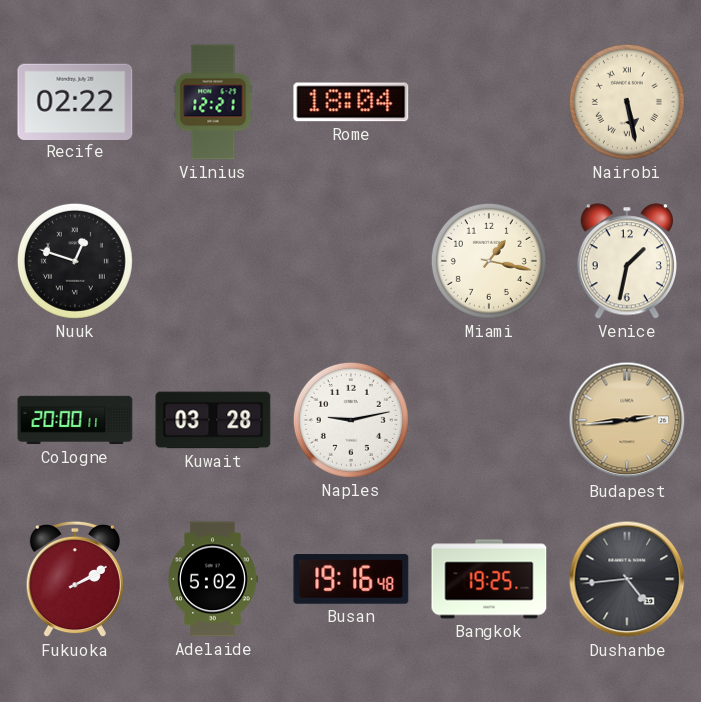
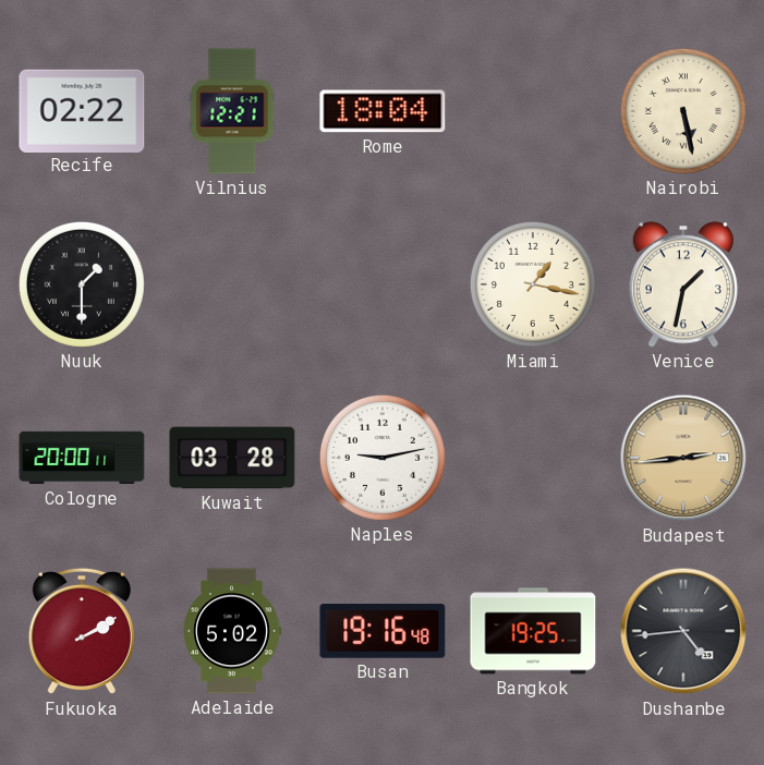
Nuuk: 12:48 -> 1:30
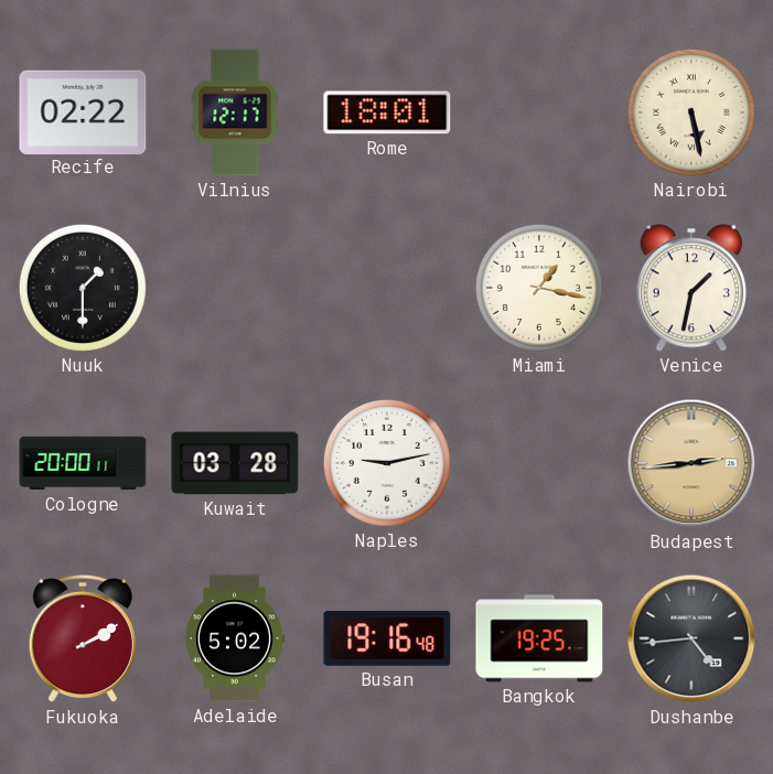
Vilnius: 12:21 -> 12:17
Rome: 18:04 -> 18:01
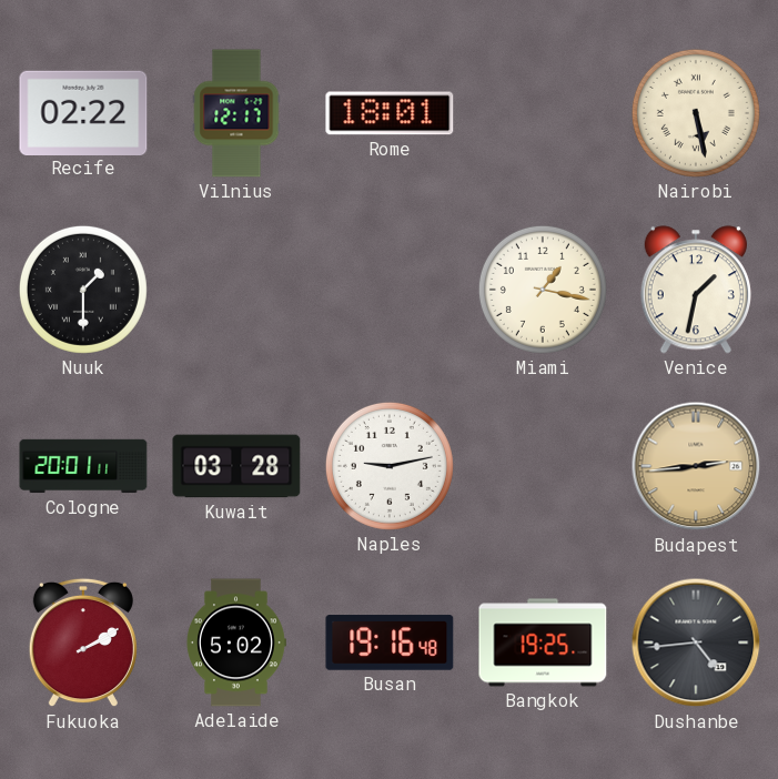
Cologne: 20:00 -> 20:01
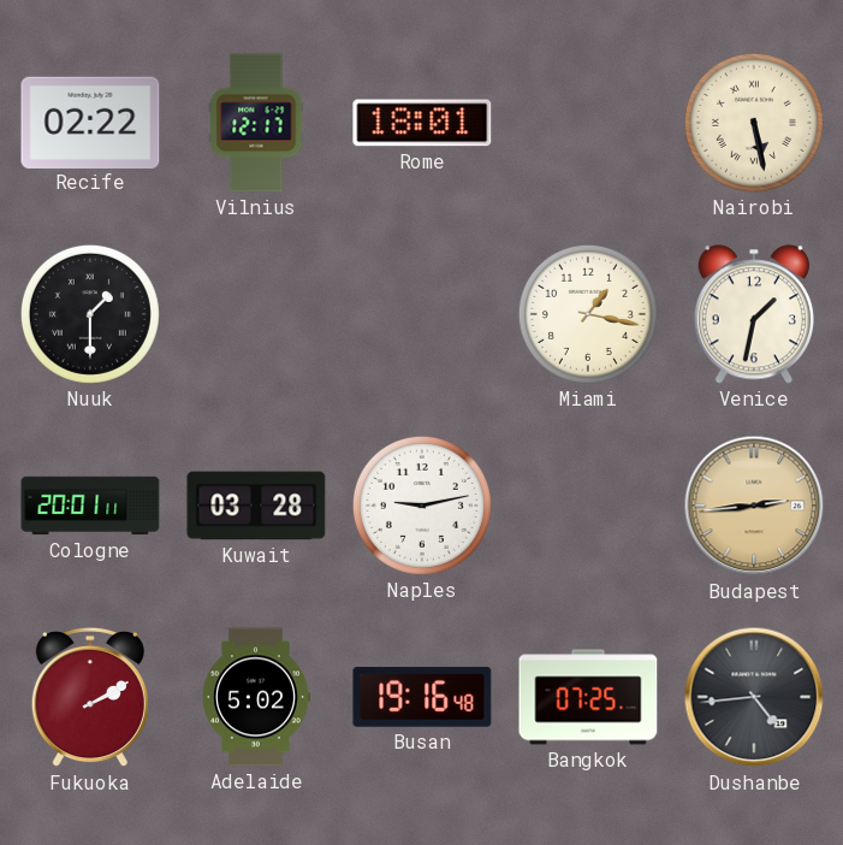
Bangkok: 19:25 -> 07:25
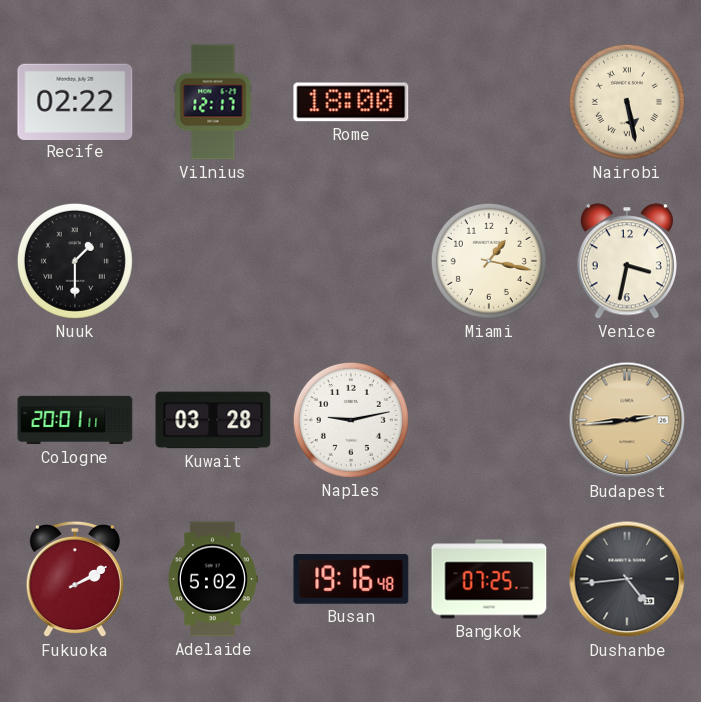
Rome: 18:01 -> 18:00
Venice: 1:32 -> 3:32
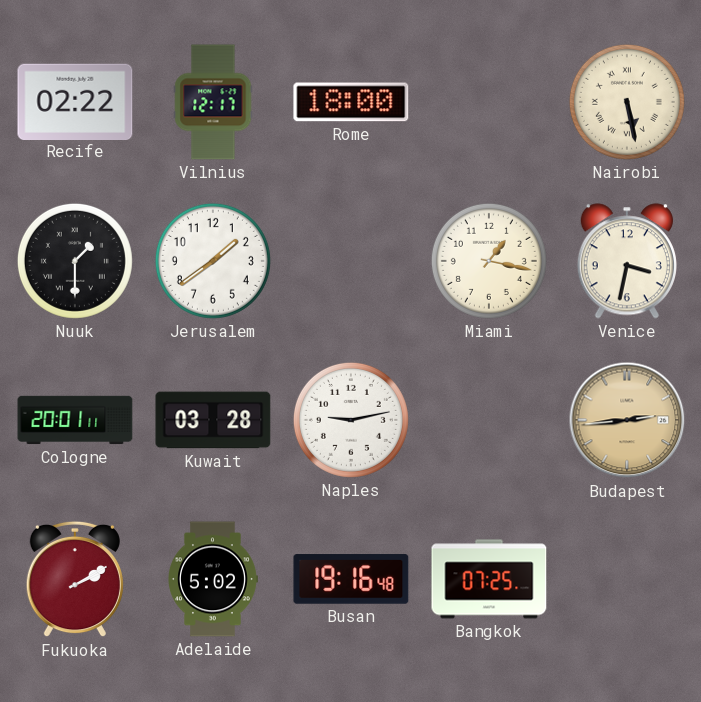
Jerusalem: none -> 1:39
Dushanbe: 4:44 -> none
